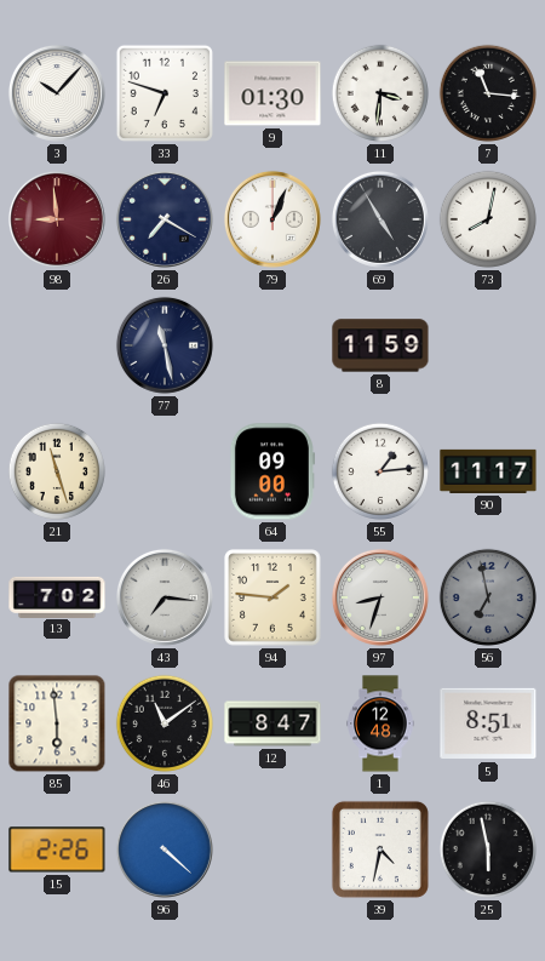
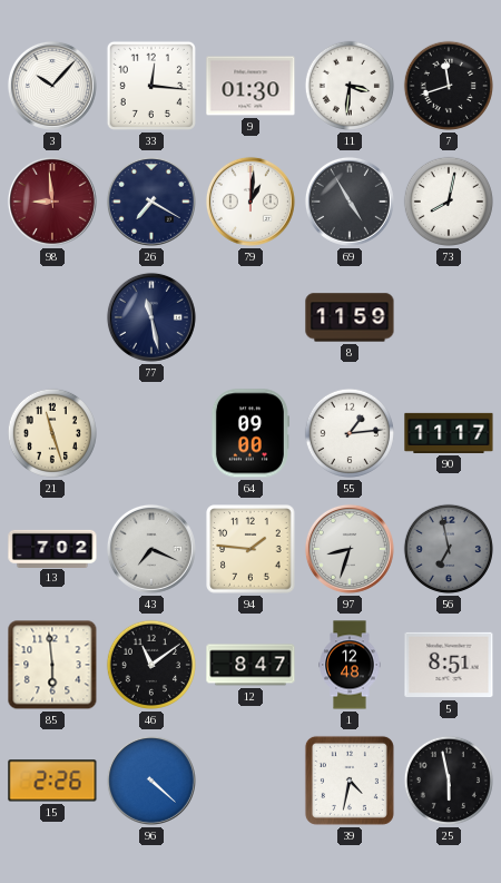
33: 6:48 -> 12:16
7: 11:16 -> 11:42
79: 1:04 -> 1:01
43: 7:16 -> 7:19
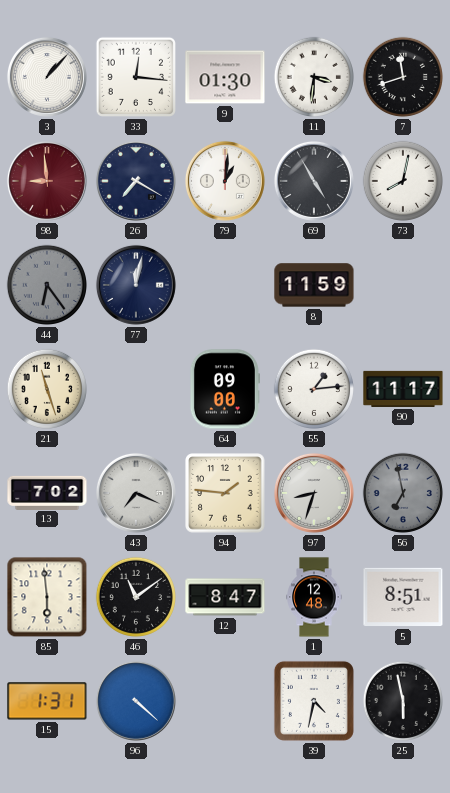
3: 10:07 -> 1:07
44: none -> 6:24
77: 11:28 -> 12:02
15: 2:26 -> 1:31
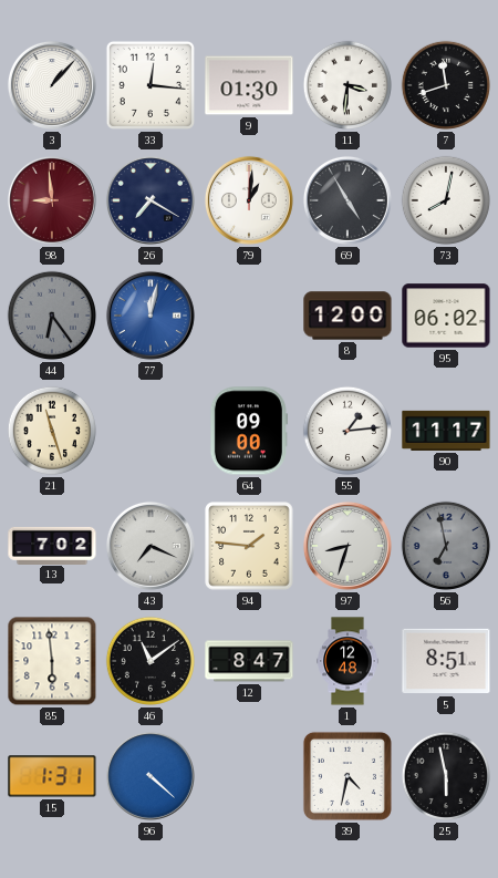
77 dial: navy -> blue
8: 11:59 -> 12:00
95: none -> 06:02
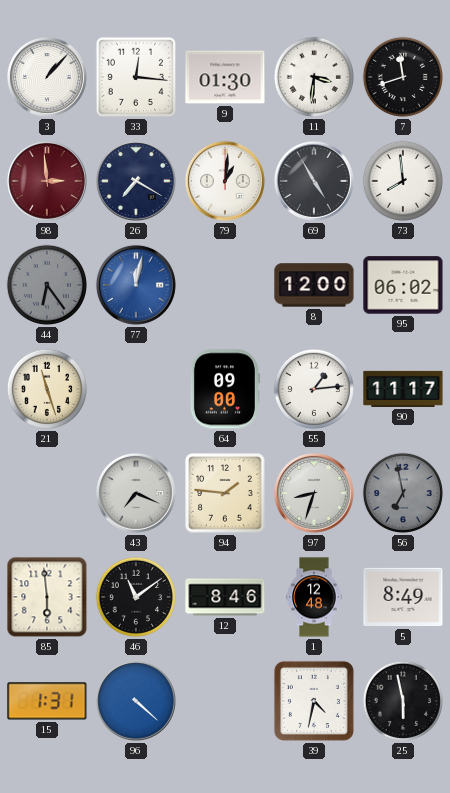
98: 8:59 -> 2:59
73: 8:02 -> 7:59
13: 7:02 -> none
12: 8:47 -> 8:46
5: 8:51 -> 8:49
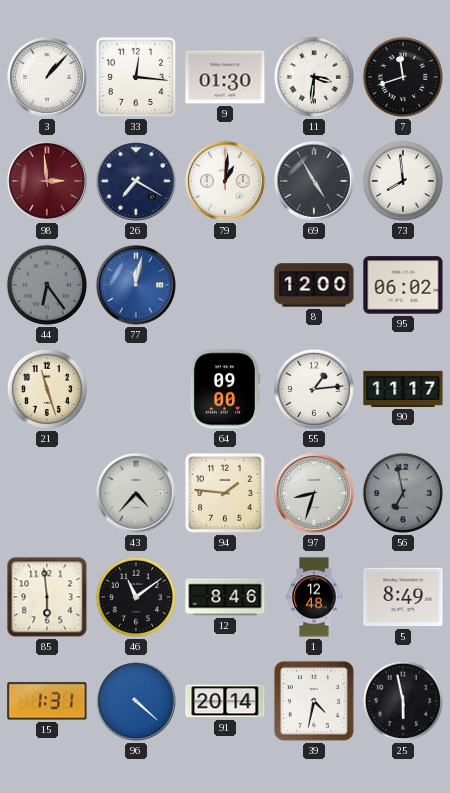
43: 7:19 -> 4:37
91: none -> 20:14
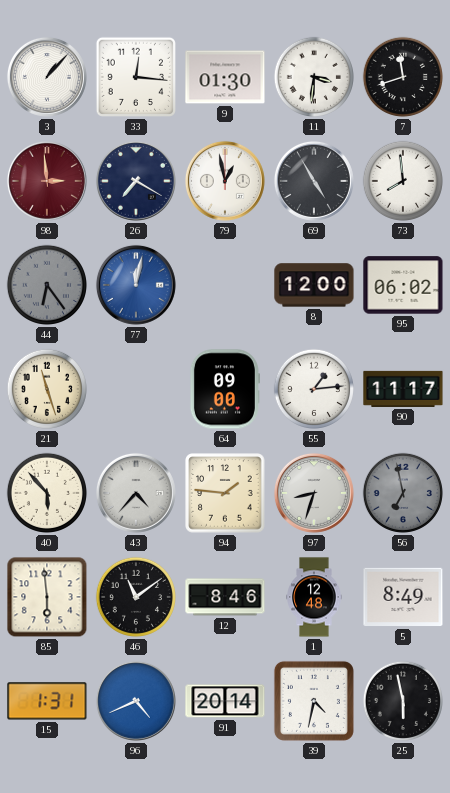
79: 1:01 -> 12:58
40: none -> 5:53
96: 4:22 -> 4:41
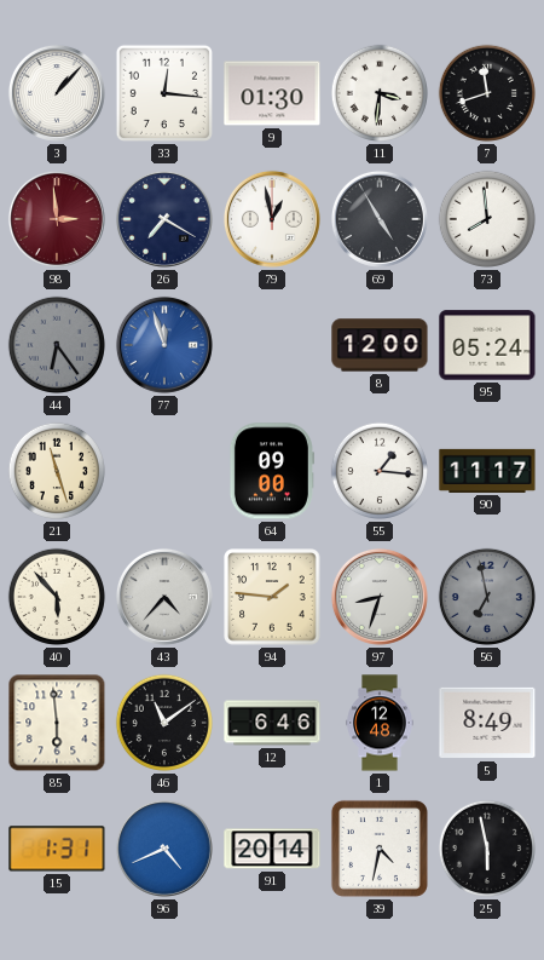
77: 12:02 -> 11:57
95: 06:02 -> 05:24
55: 1:14 -> 1:16
12: 8:46 -> 6:46
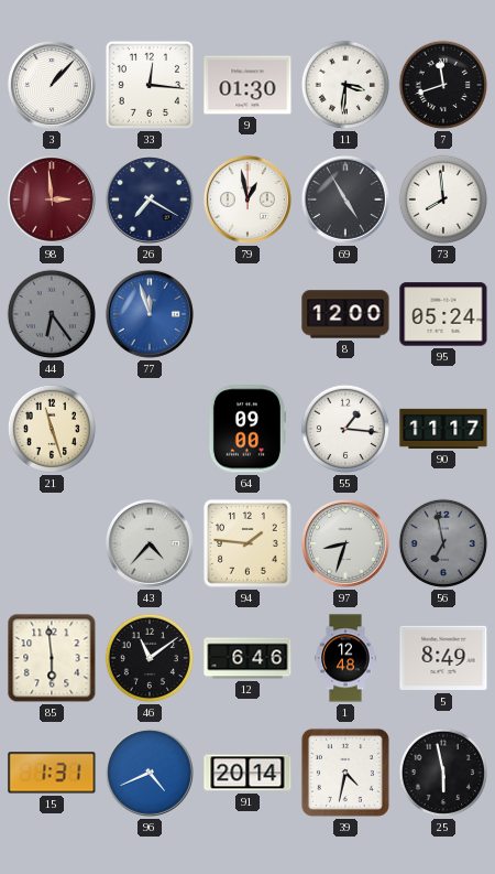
40: 5:53 -> none
